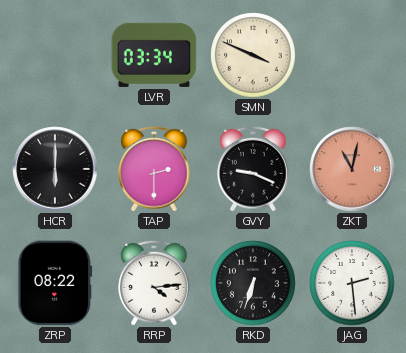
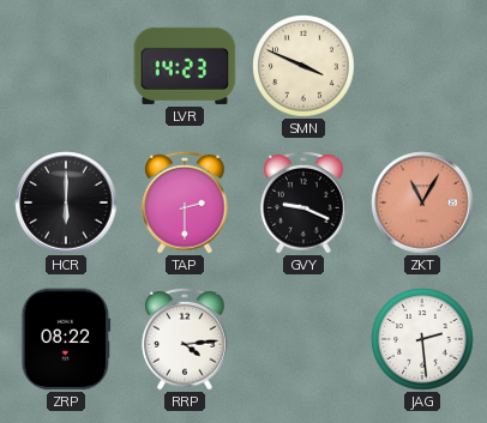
LVR: 03:34 -> 14:23
ZKT: 11:02 -> 11:05
RKD: 6:33 -> none
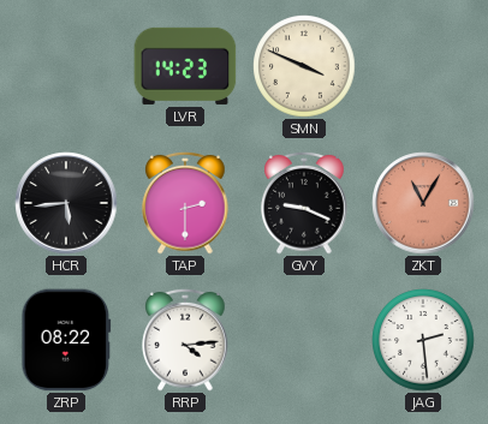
HCR: 6:00 -> 5:44
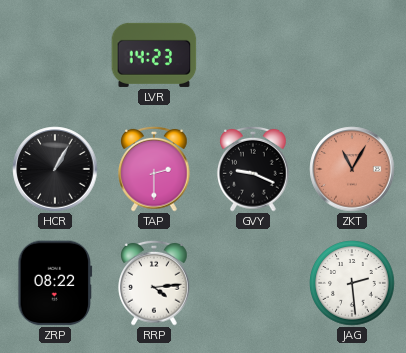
SMN: 3:49 -> none
HCR: 5:44 -> 1:05
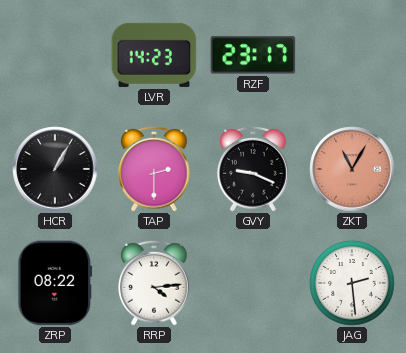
RZF: none -> 23:17
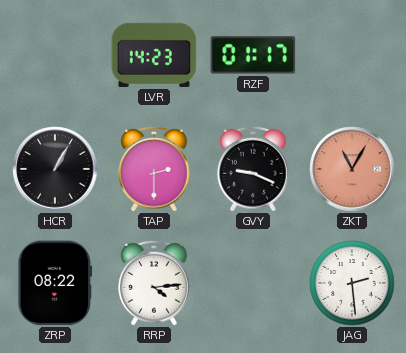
RZF: 23:17 -> 01:17
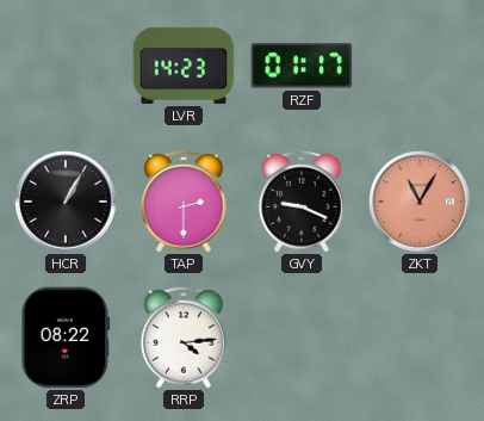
JAG: 2:29 -> none
